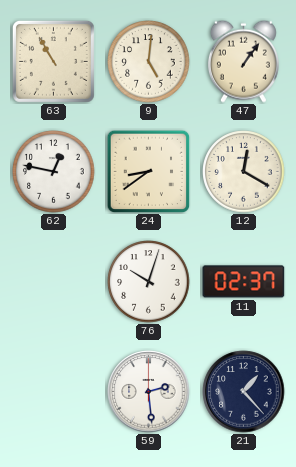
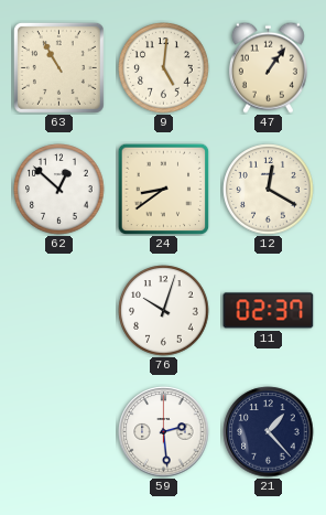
62: 12:47 -> 12:52
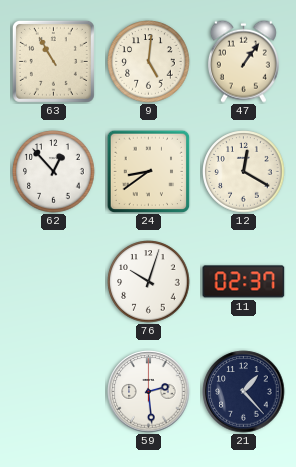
62: 12:52 -> 12:53
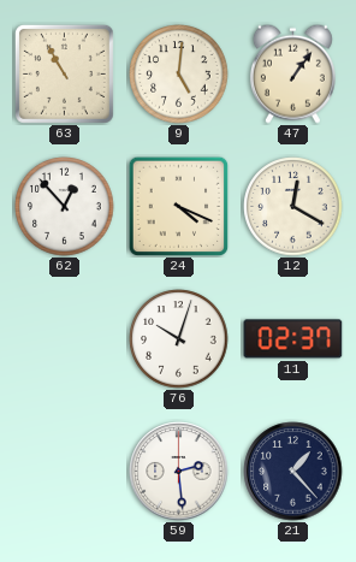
24: 8:39 -> 4:19
